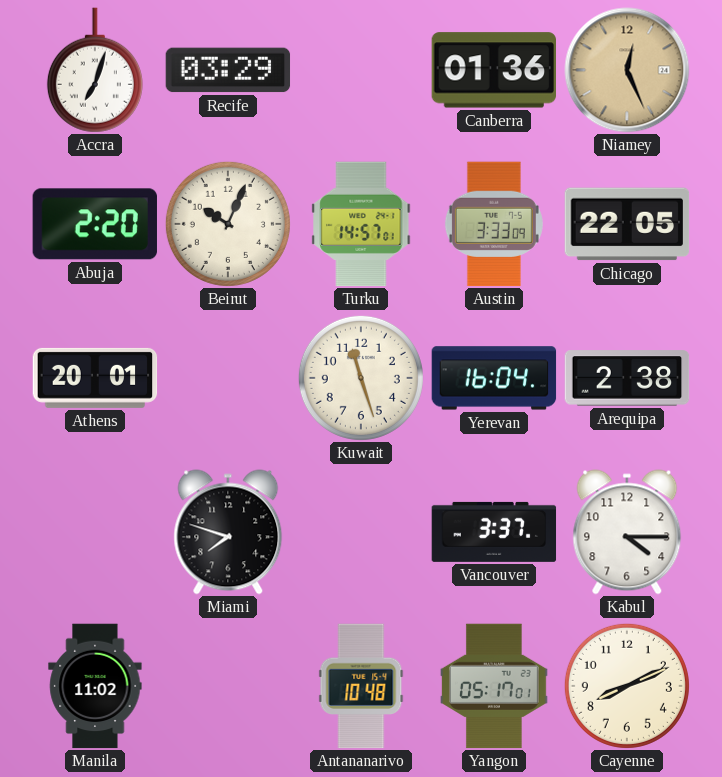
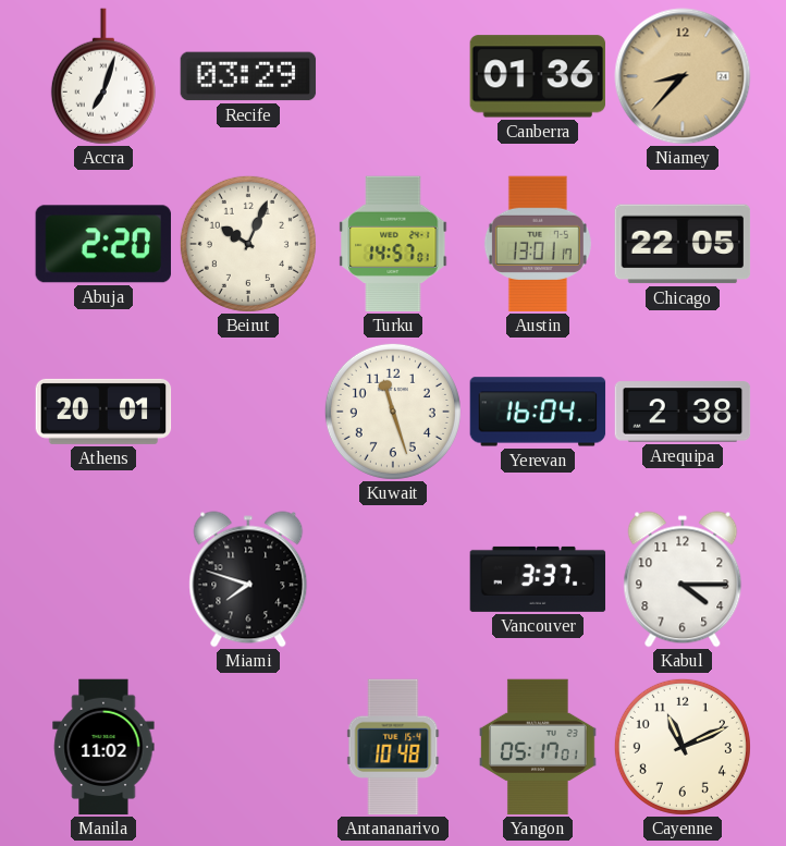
Niamey: 12:26 -> 8:37
Austin: 3:33 -> 13:01
Cayenne: 8:11 -> 11:11
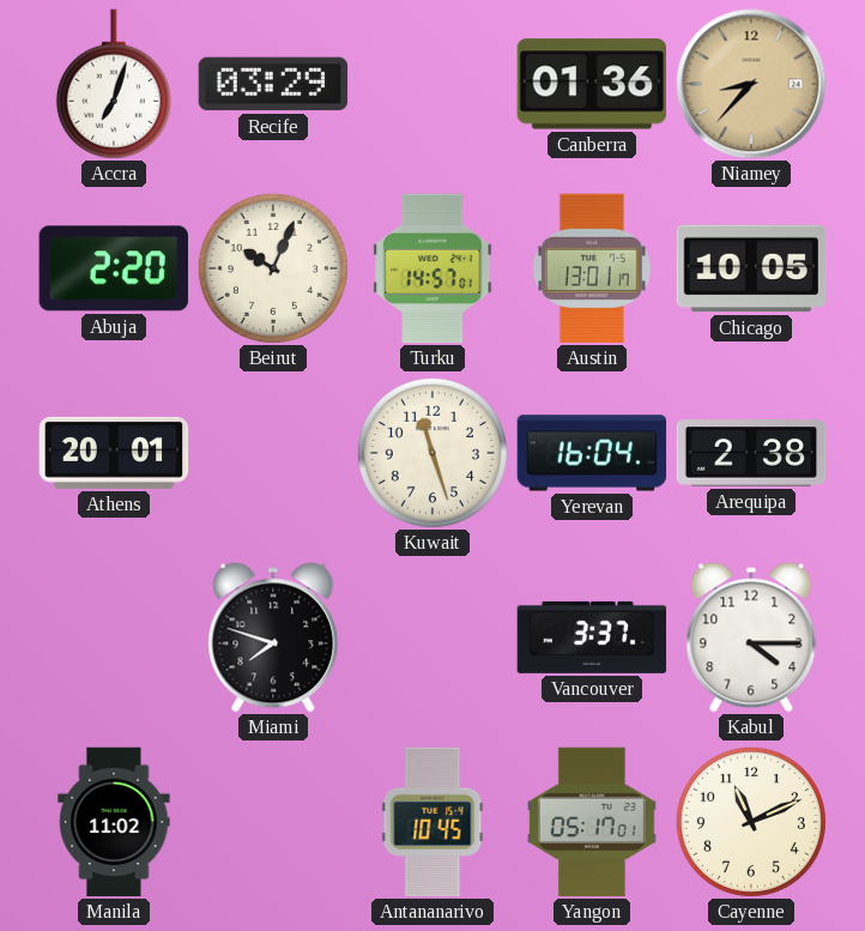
Chicago: 22:05 -> 10:05
Antananarivo: 10:48 -> 10:45
